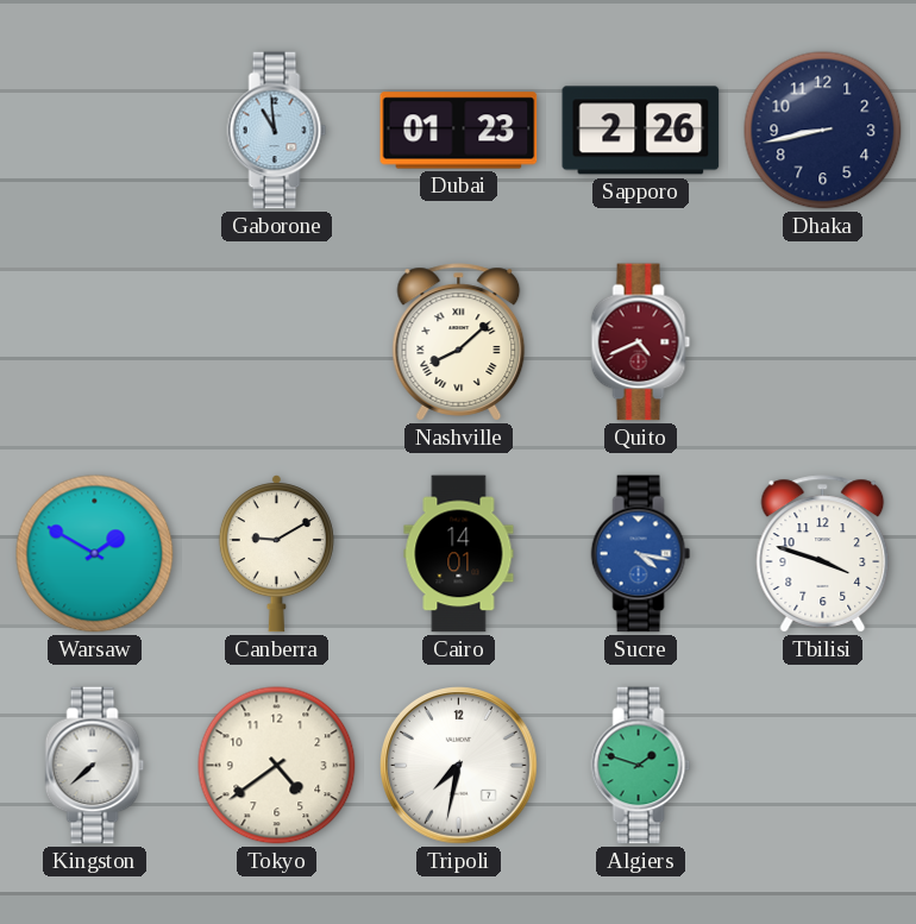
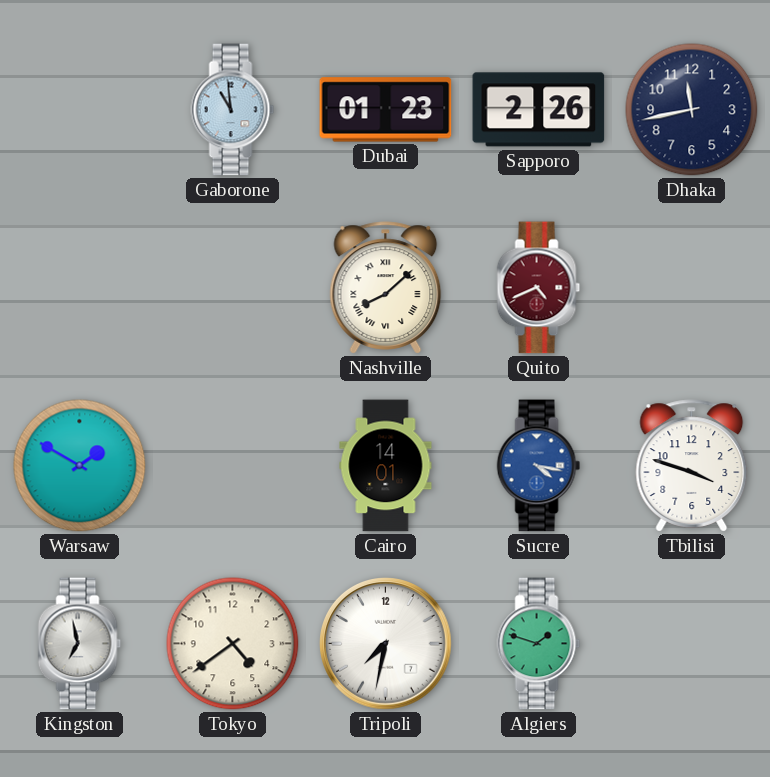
Dhaka: 8:43 -> 11:43
Canberra: 9:10 -> none
Kingston: 7:38 -> 6:58
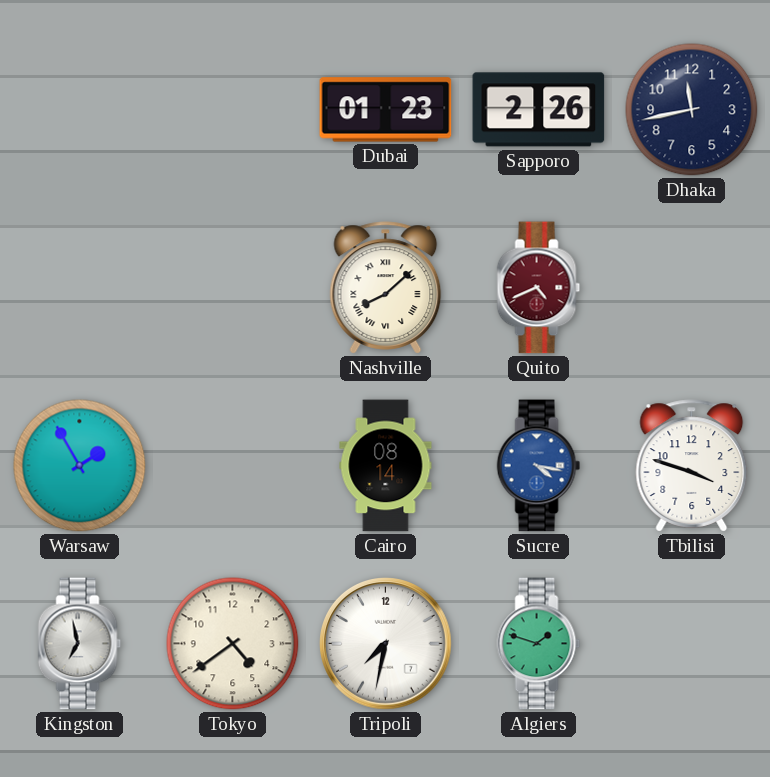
Gaborone: 10:59 -> none
Warsaw: 1:50 -> 1:55
Cairo: 14:01 -> 08:14
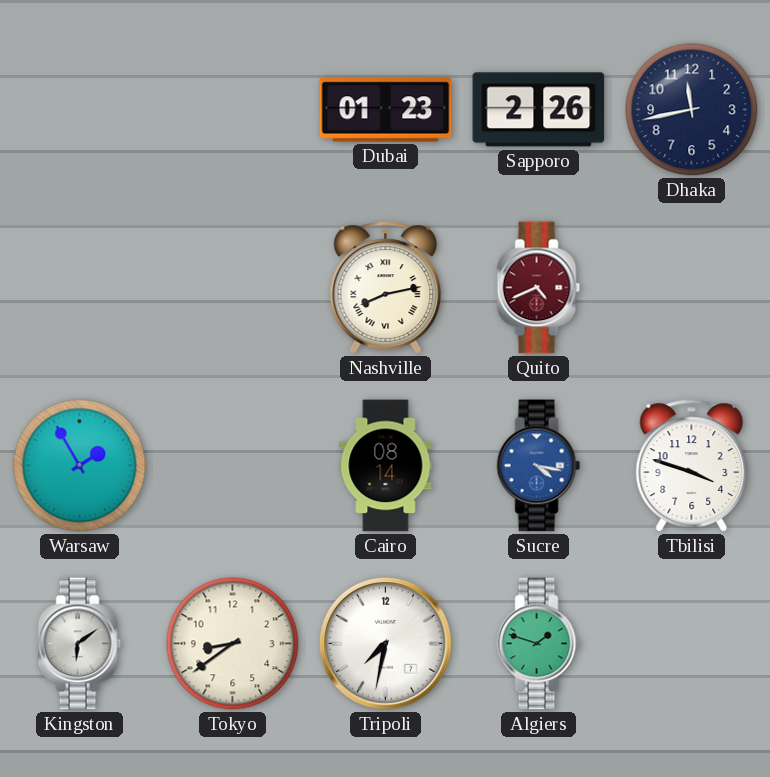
Nashville: 8:08 -> 8:13
Kingston: 6:58 -> 6:09
Tokyo: 4:39 -> 8:39
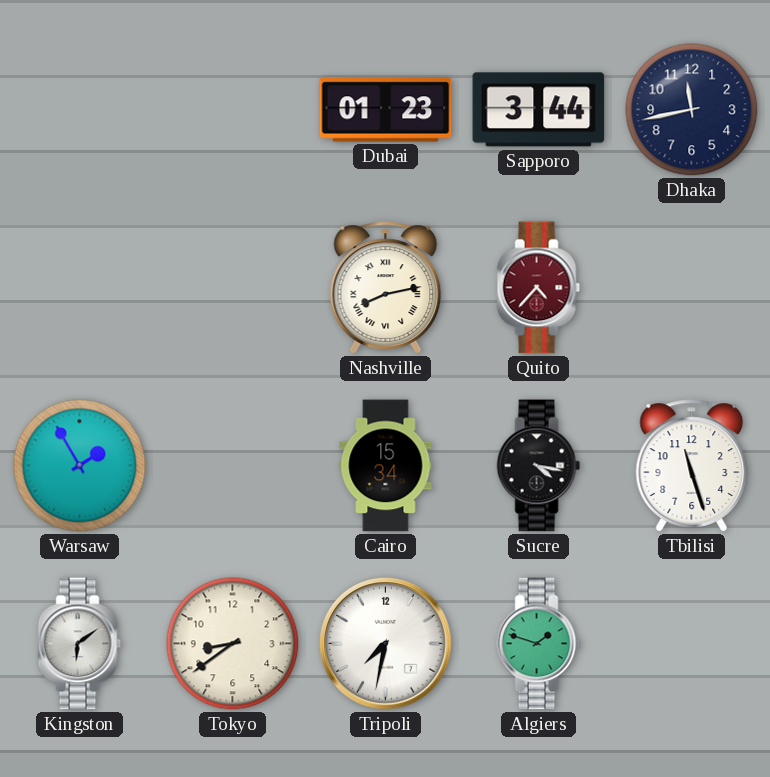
Sapporo: 2:26 -> 3:44
Quito: 4:41 -> 4:37
Cairo: 08:14 -> 15:34
Sucre dial: blue -> black
Tbilisi: 3:48 -> 11:27
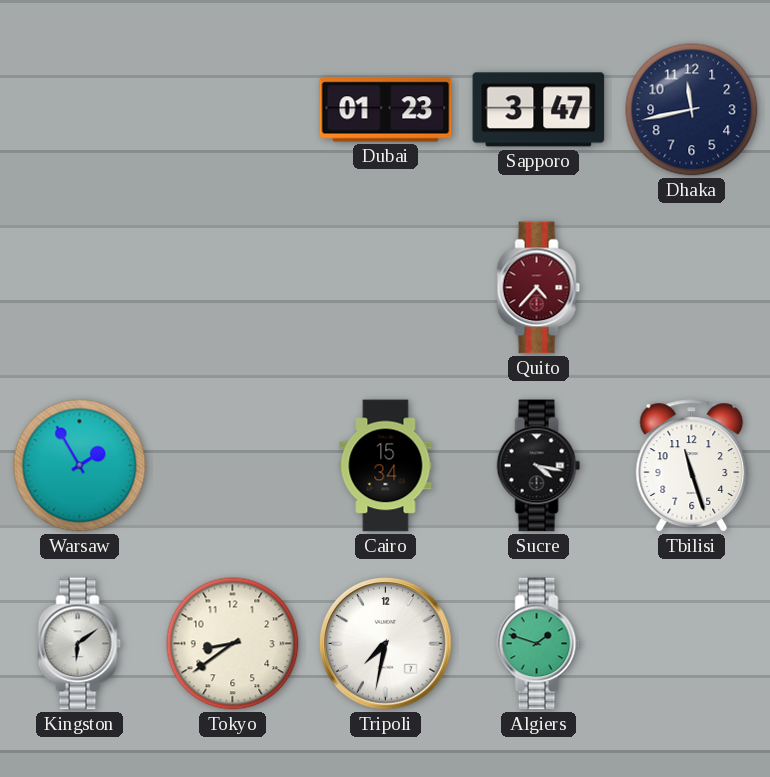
Sapporo: 3:44 -> 3:47
Nashville: 8:13 -> none
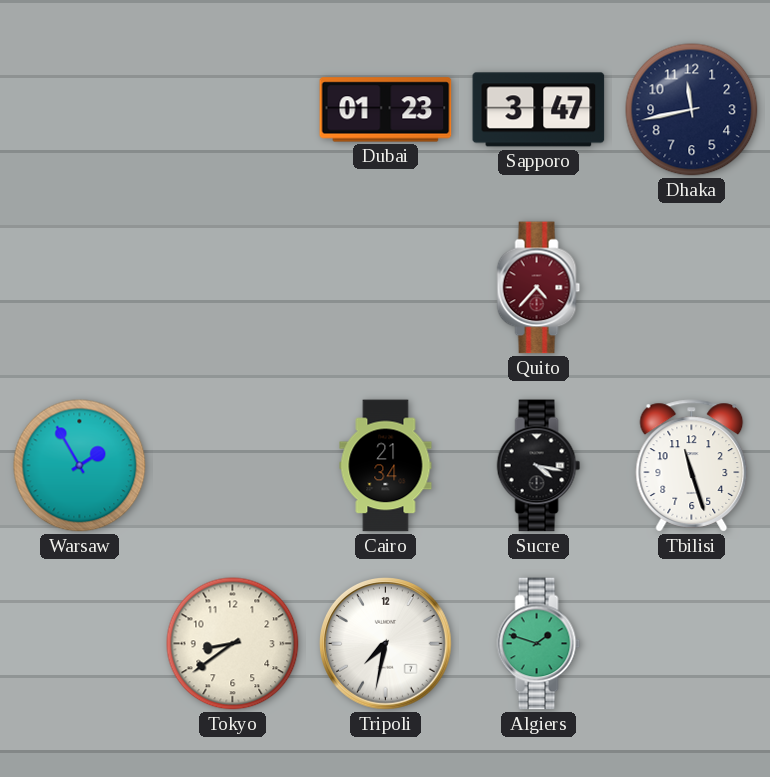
Cairo: 15:34 -> 21:34
Kingston: 6:09 -> none
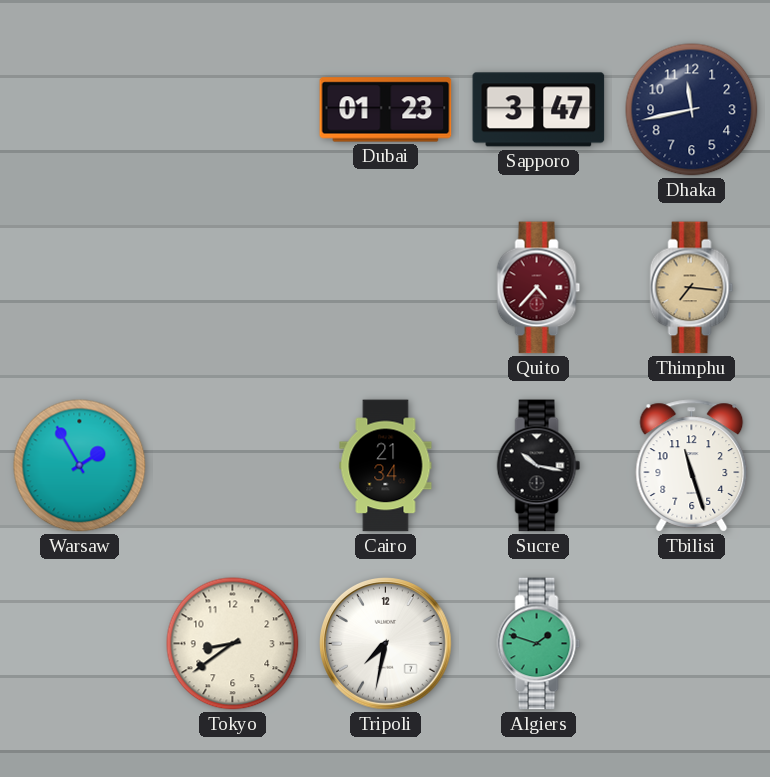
Thimphu: none -> 7:16
Sucre: 4:17 -> 10:17
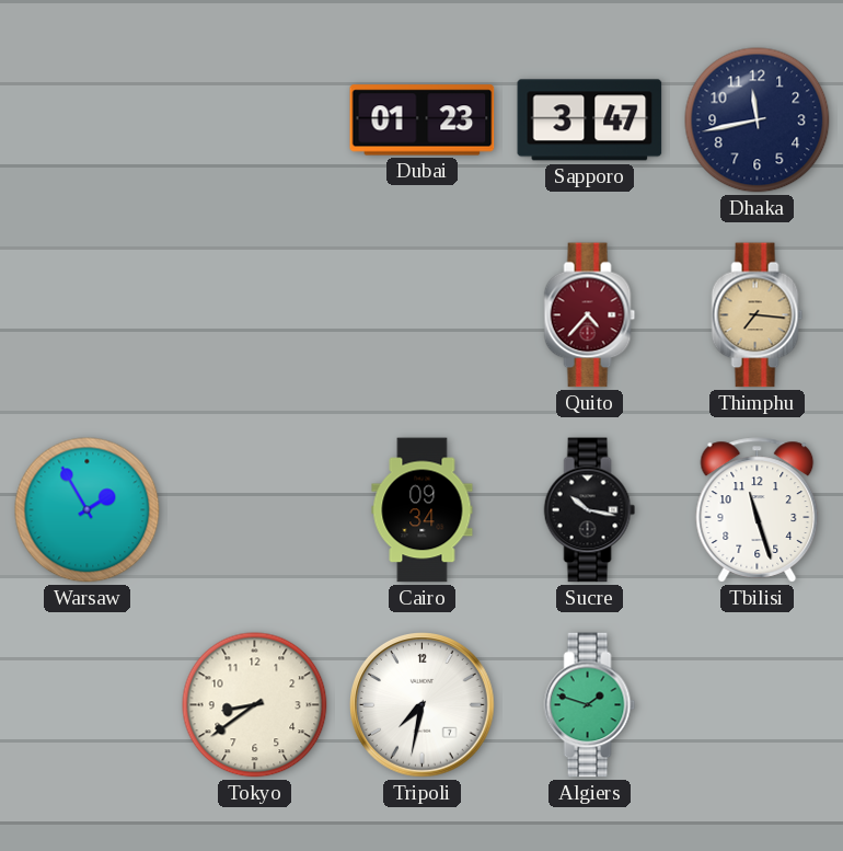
Cairo: 21:34 -> 09:34
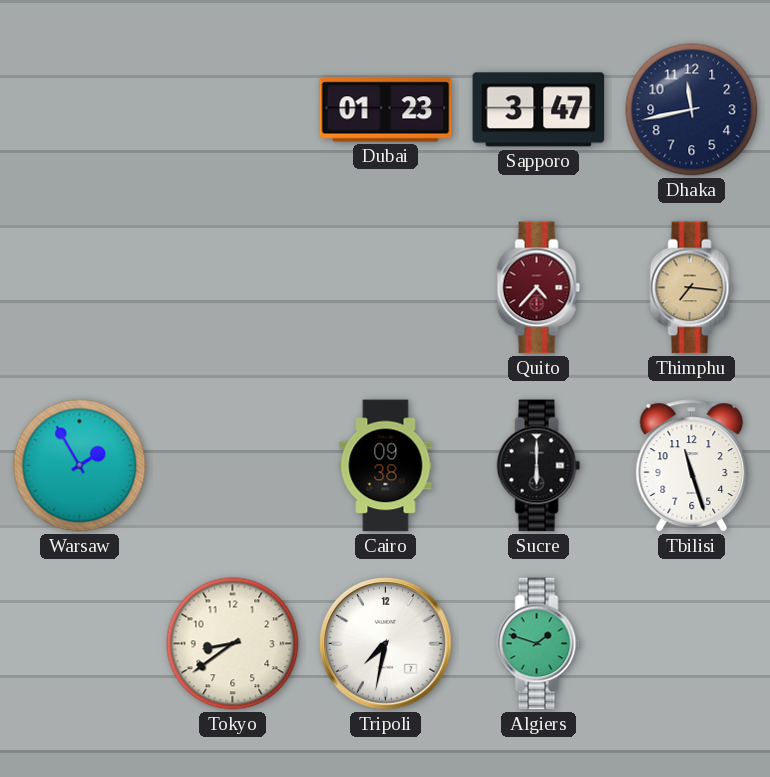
Cairo: 09:34 -> 09:38
Sucre: 10:17 -> 6:00
